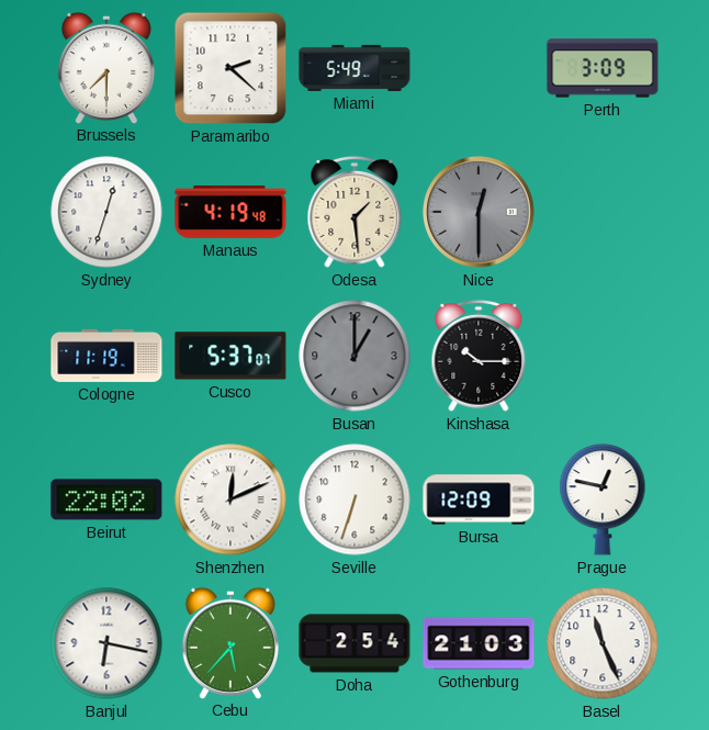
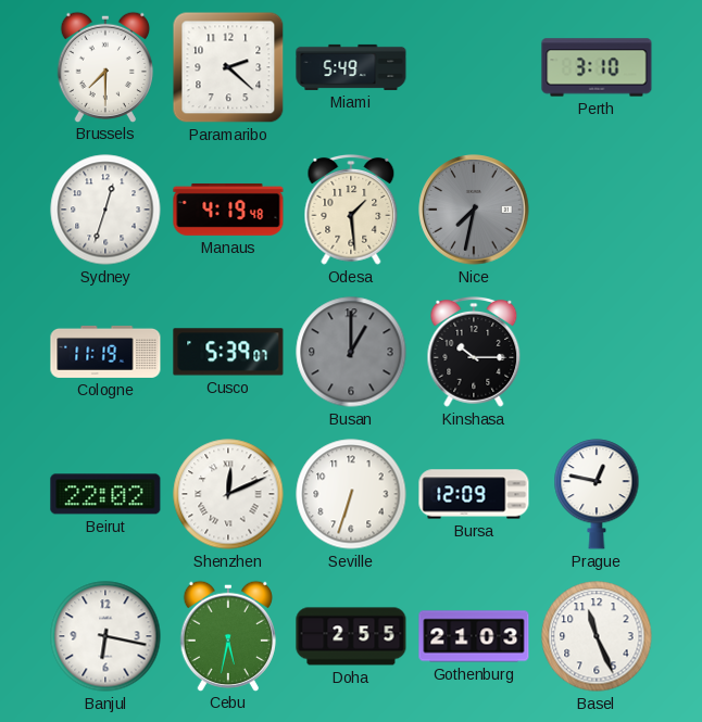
Perth: 3:09 -> 3:10
Nice: 12:30 -> 7:32
Cusco: 5:37 -> 5:39
Cebu: 5:37 -> 5:32
Doha: 2:54 -> 2:55
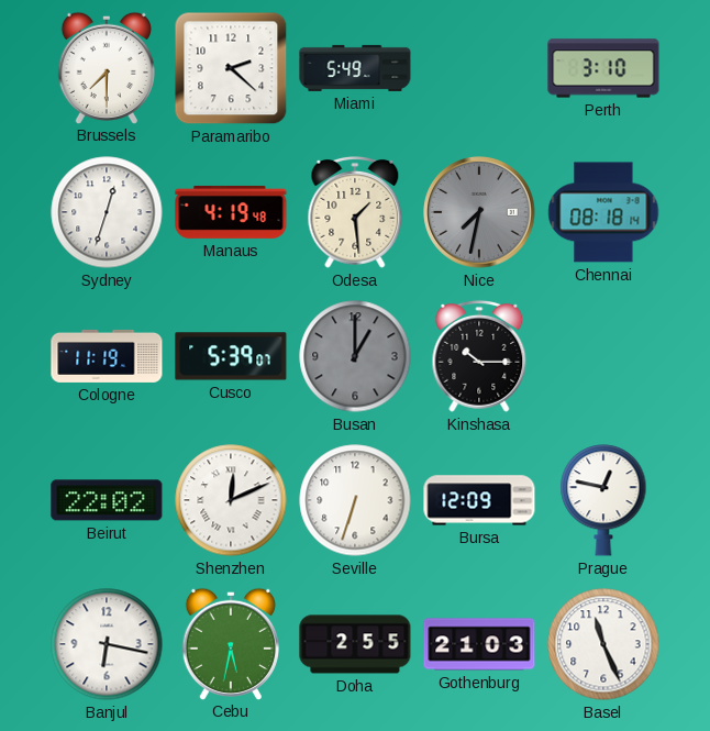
Chennai: none -> 08:18
